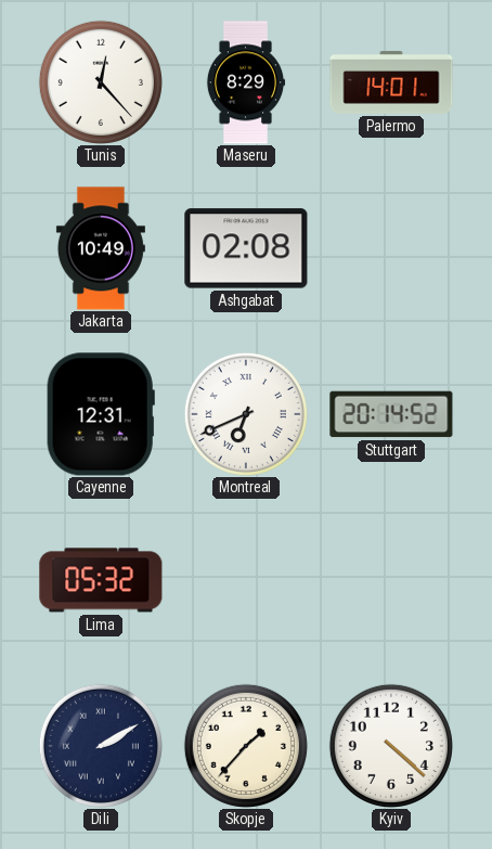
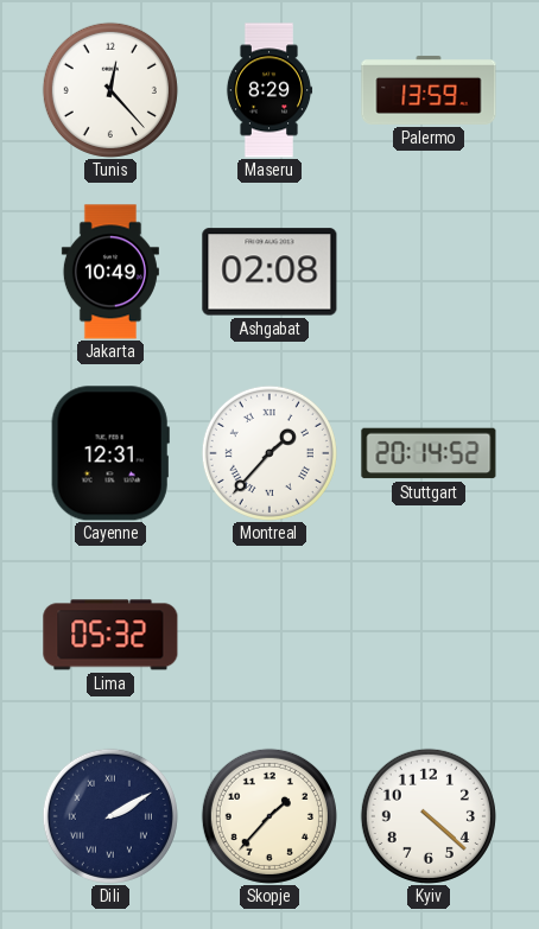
Palermo: 14:01 -> 13:59
Montreal: 6:41 -> 1:37
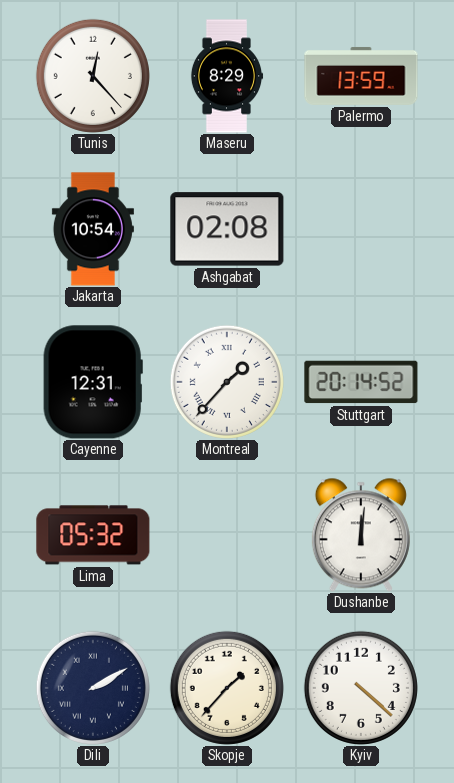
Jakarta: 10:49 -> 10:54
Dushanbe: none -> 12:01
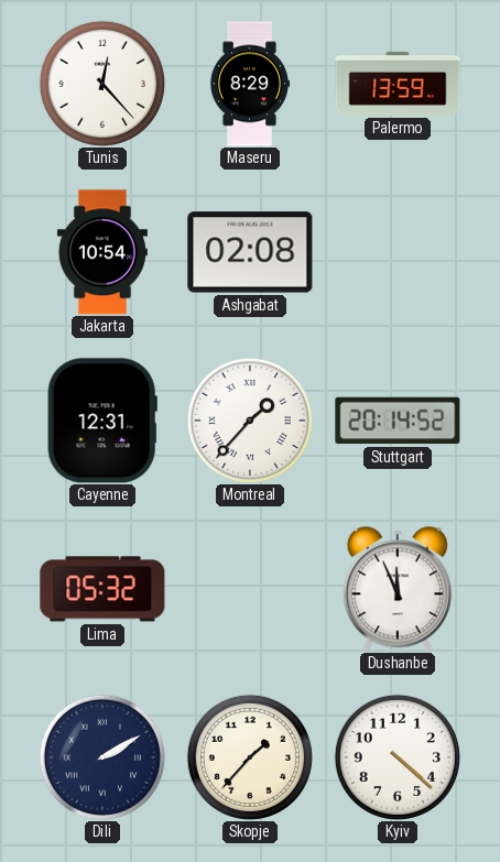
Dushanbe: 12:01 -> 11:56
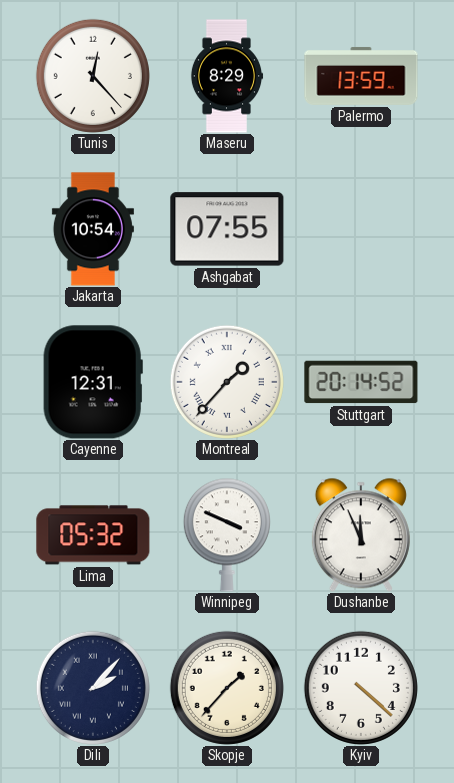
Ashgabat: 02:08 -> 07:55
Winnipeg: none -> 3:49
Dili: 2:10 -> 2:07
